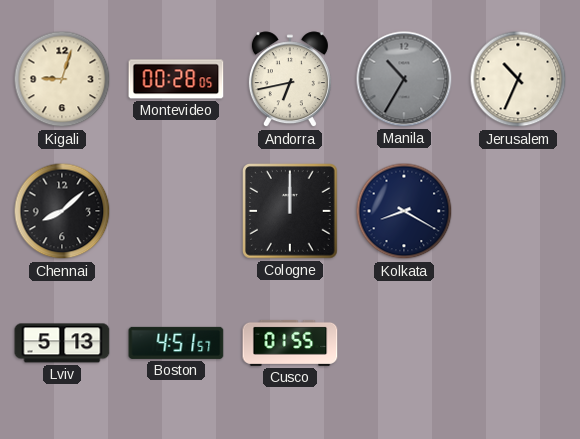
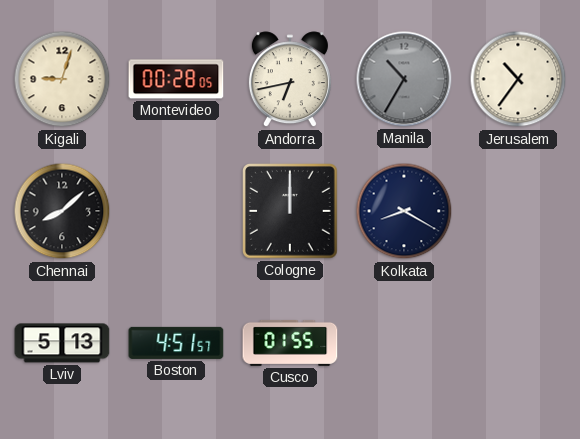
Jerusalem: 10:34 -> 10:36
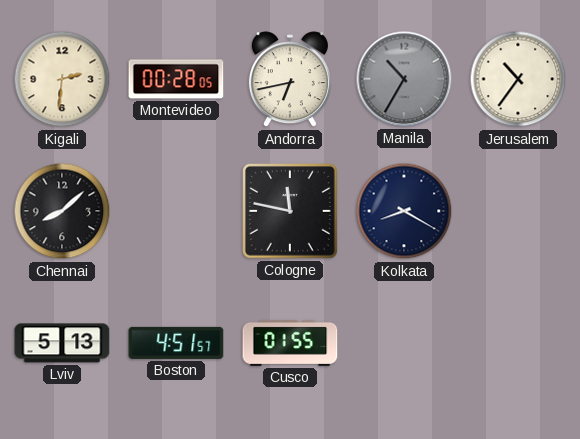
Kigali: 9:03 -> 2:31
Cologne: 12:00 -> 11:47
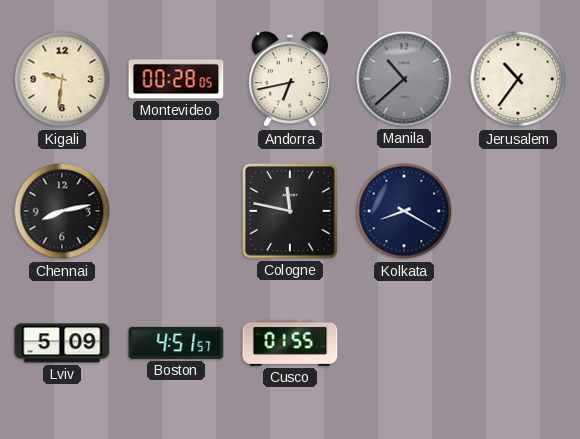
Kigali: 2:31 -> 9:31
Manila: 10:35 -> 10:38
Chennai: 8:08 -> 8:13
Lviv: 5:13 -> 5:09
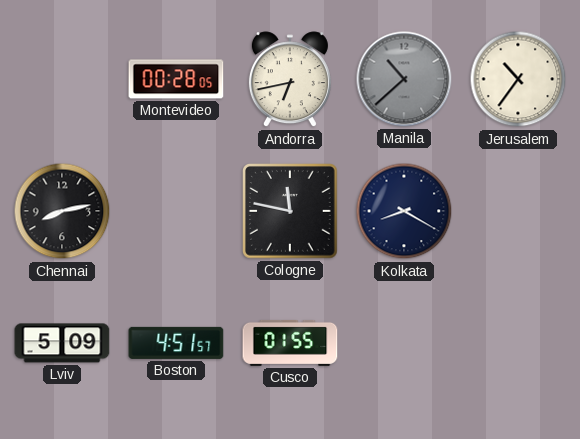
Kigali: 9:31 -> none
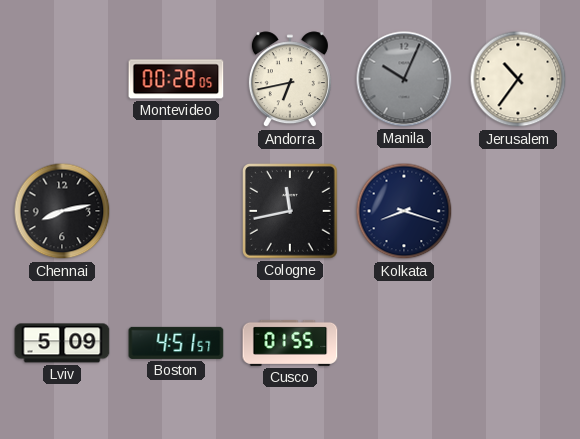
Manila: 10:38 -> 10:04
Cologne: 11:47 -> 11:43
Kolkata: 8:20 -> 8:18
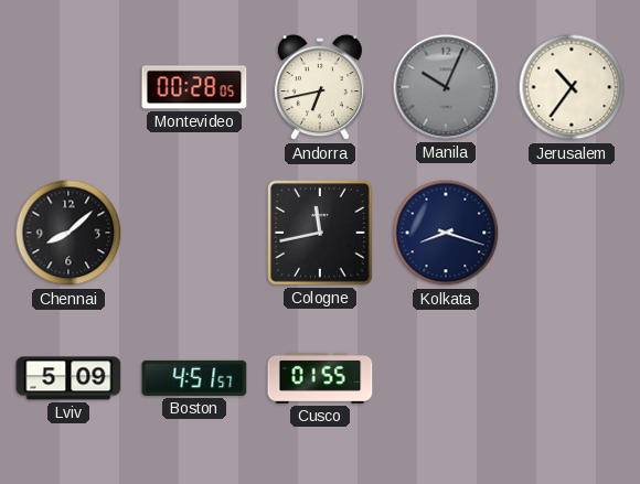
Chennai: 8:13 -> 8:08
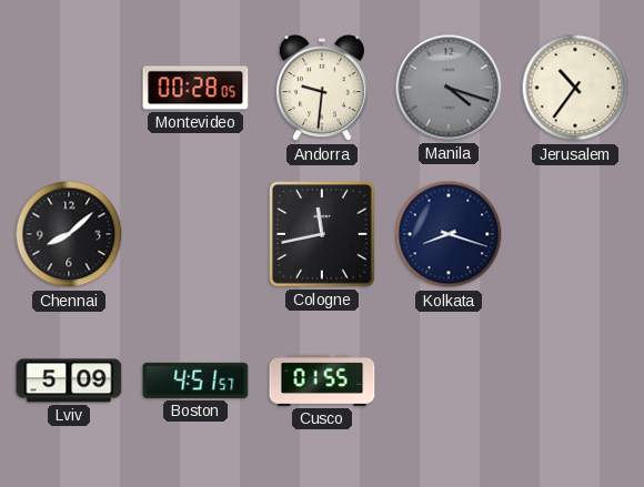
Andorra: 6:43 -> 9:31
Manila: 10:04 -> 4:18
